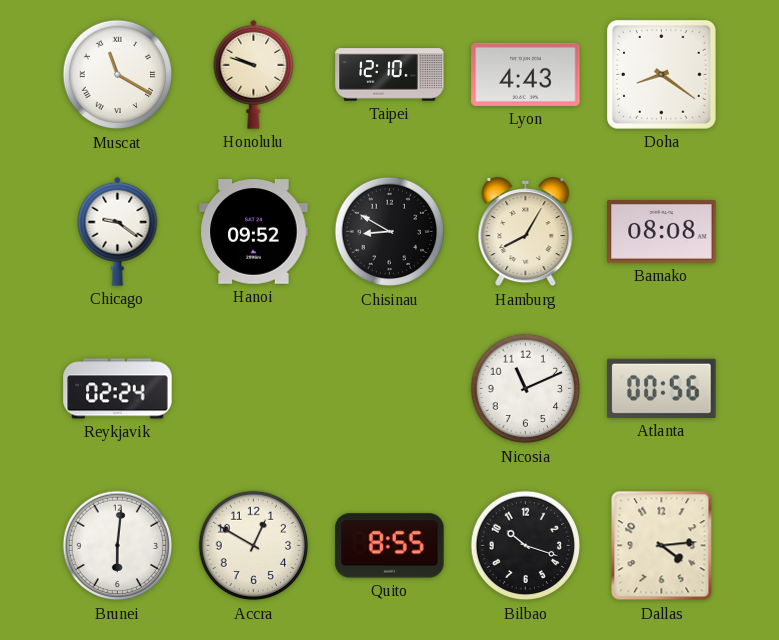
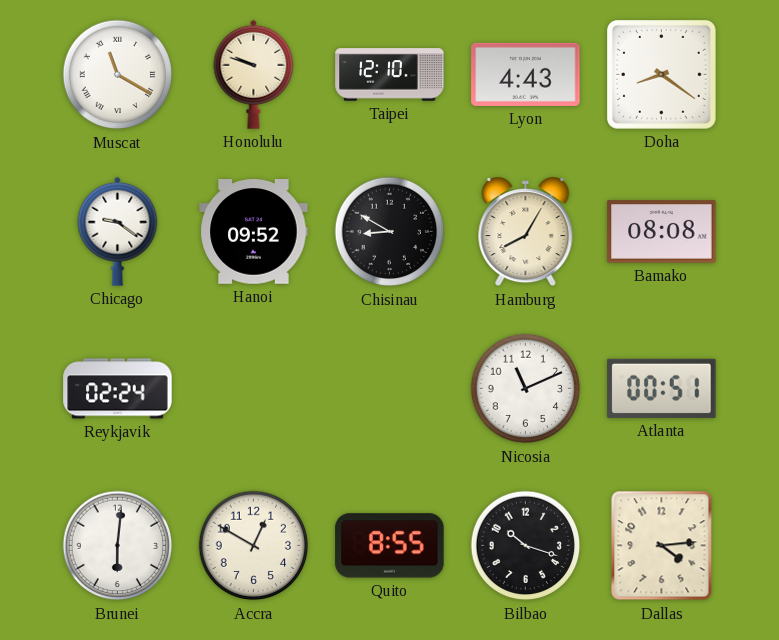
Atlanta: 00:56 -> 00:51
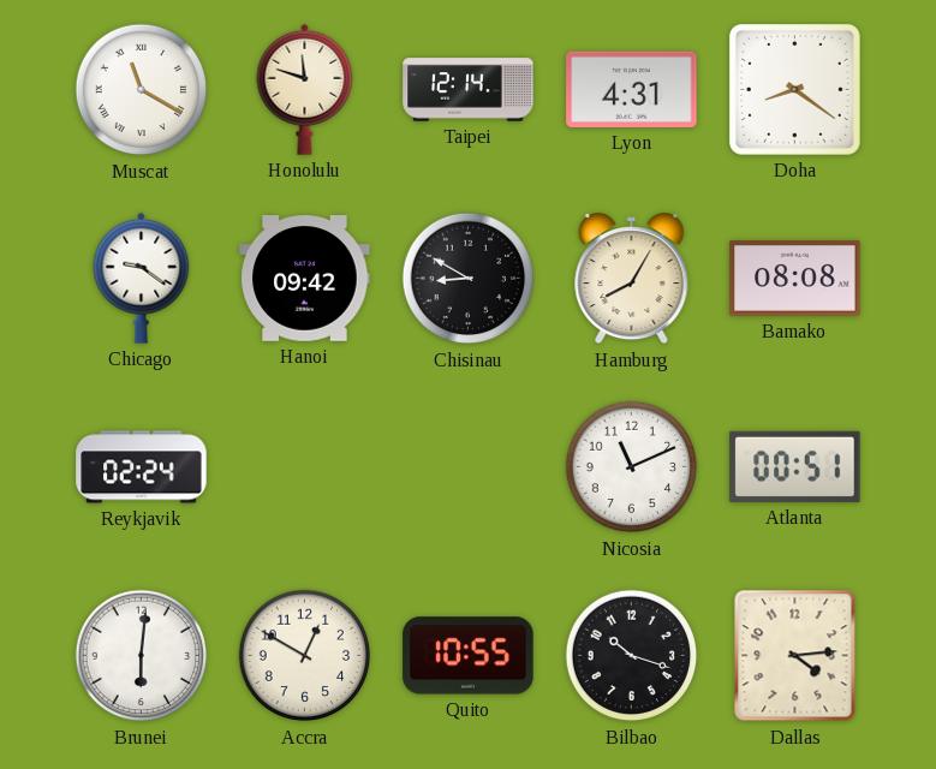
Honolulu: 9:48 -> 11:48
Taipei: 12:10 -> 12:14
Lyon: 4:43 -> 4:31
Hanoi: 09:52 -> 09:42
Quito: 8:55 -> 10:55
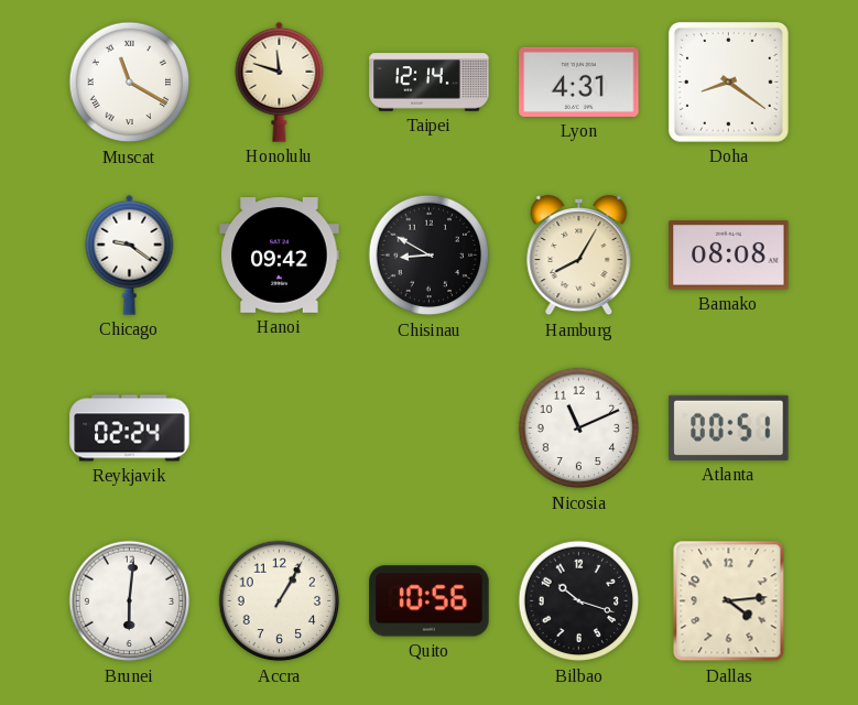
Accra: 12:50 -> 1:05
Quito: 10:55 -> 10:56
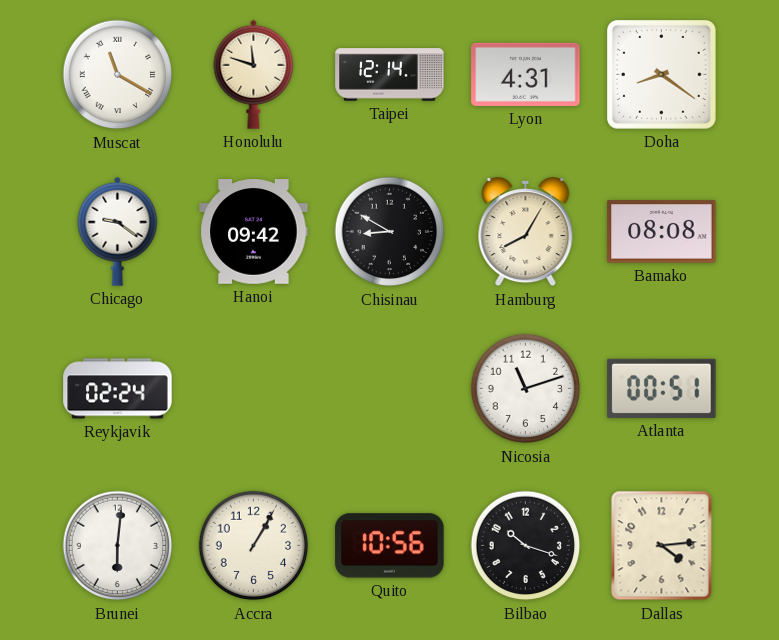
Nicosia: 11:11 -> 11:12
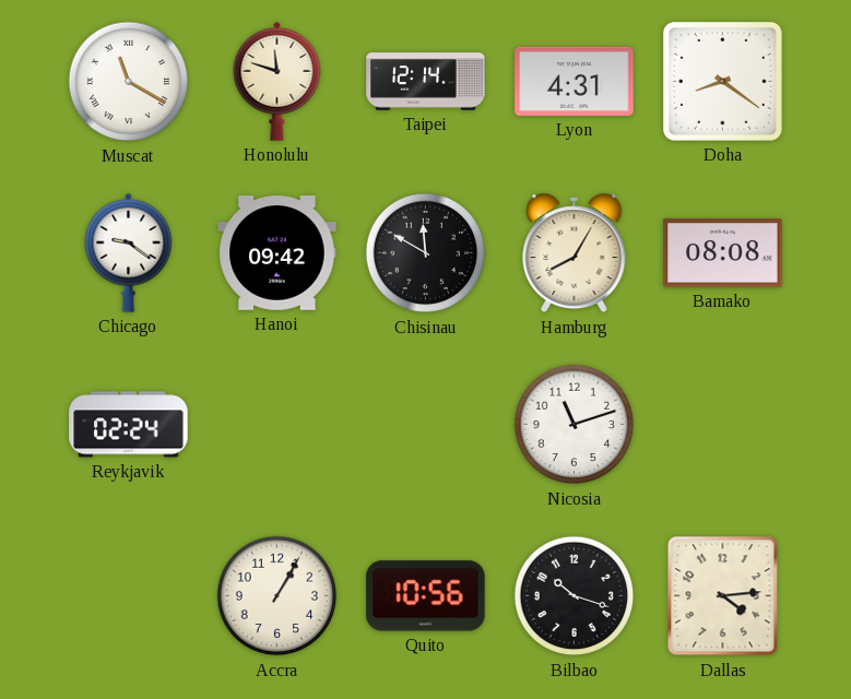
Chisinau: 8:50 -> 11:50
Atlanta: 00:51 -> none
Brunei: 6:01 -> none
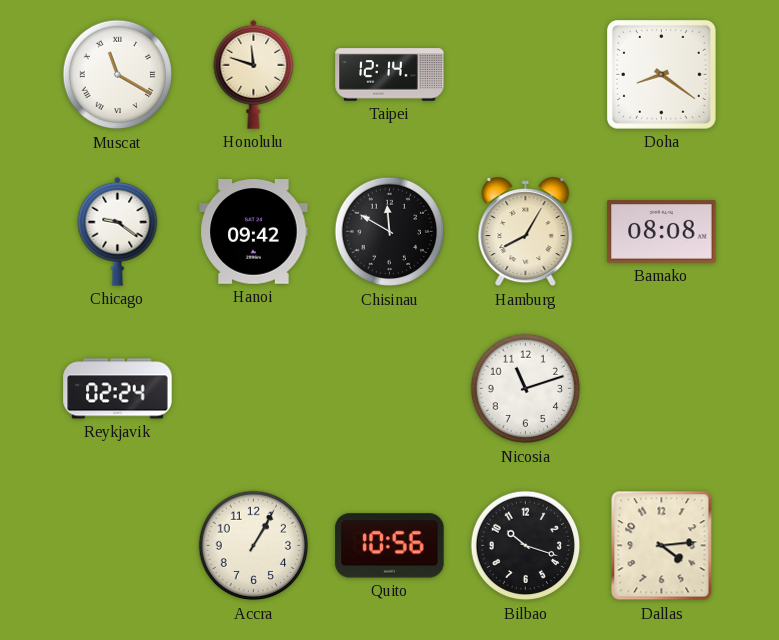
Lyon: 4:31 -> none
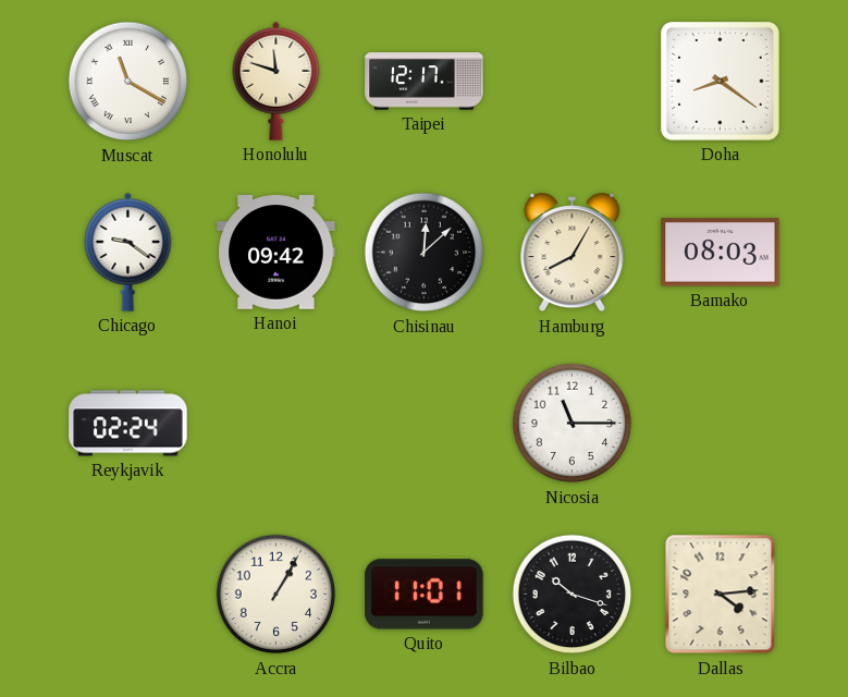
Taipei: 12:14 -> 12:17
Chisinau: 11:50 -> 12:08
Bamako: 08:08 -> 08:03
Nicosia: 11:12 -> 11:15
Quito: 10:56 -> 11:01
